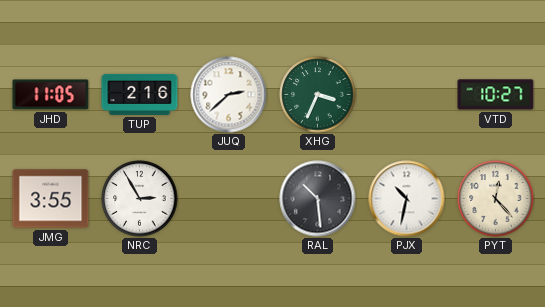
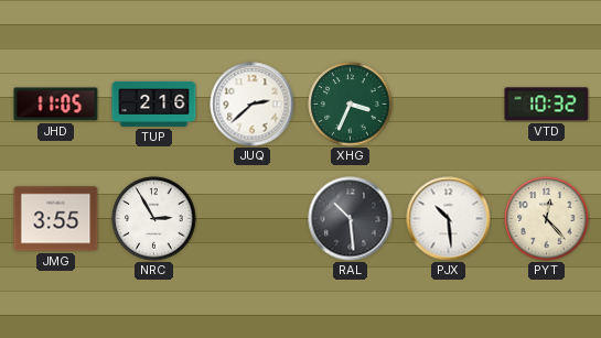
VTD: 10:27 -> 10:32
PJX: 10:32 -> 10:29
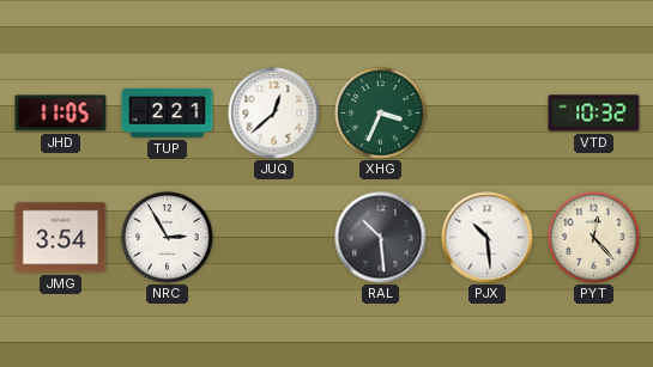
TUP: 2:16 -> 2:21
JUQ: 2:38 -> 12:38
JMG: 3:55 -> 3:54
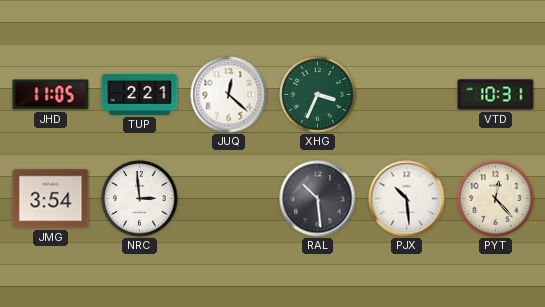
JUQ: 12:38 -> 12:22
VTD: 10:32 -> 10:31
NRC: 2:55 -> 2:59
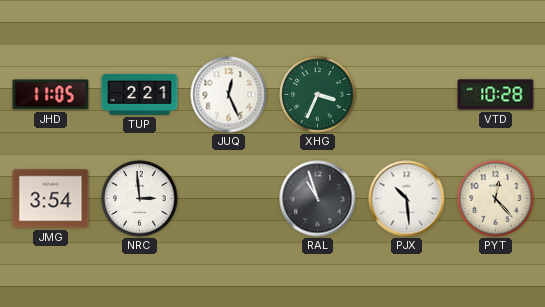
JUQ: 12:22 -> 12:26
VTD: 10:31 -> 10:28
RAL: 10:29 -> 10:57
